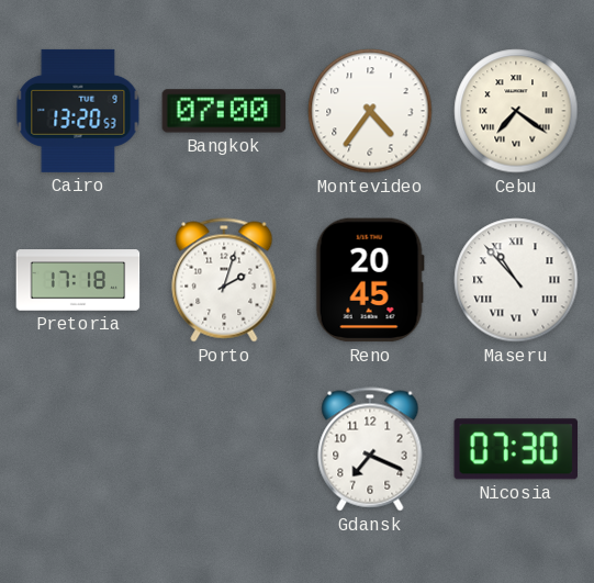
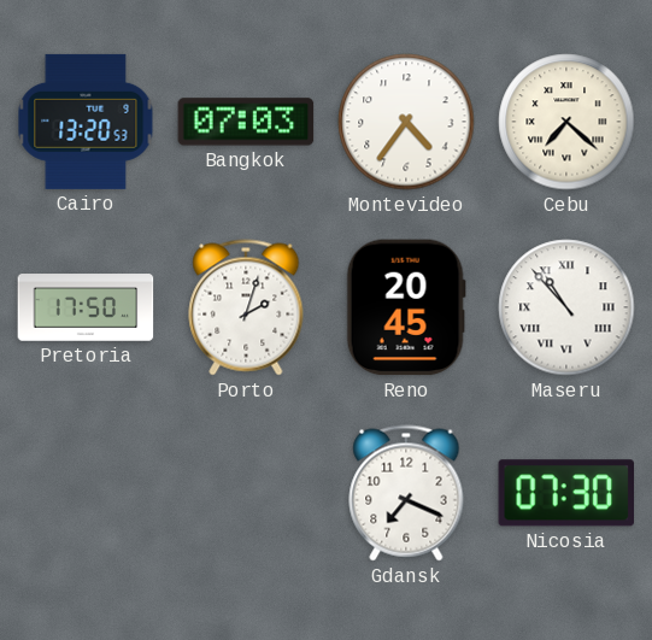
Bangkok: 07:00 -> 07:03
Cebu: 7:21 -> 7:22
Pretoria: 17:18 -> 17:50
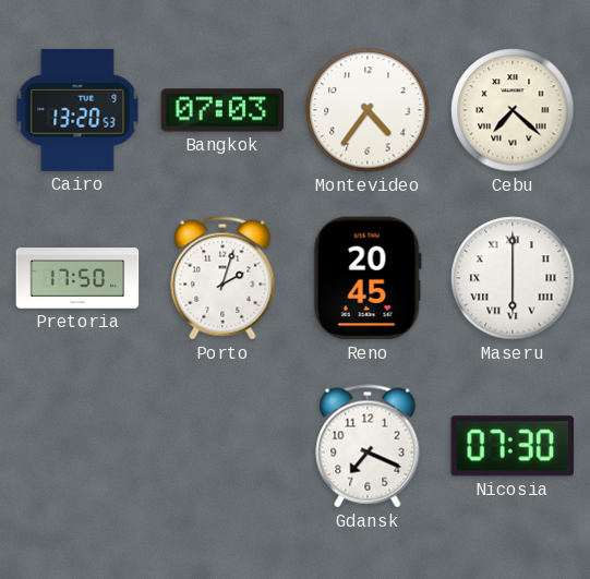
Maseru: 10:53 -> 6:00
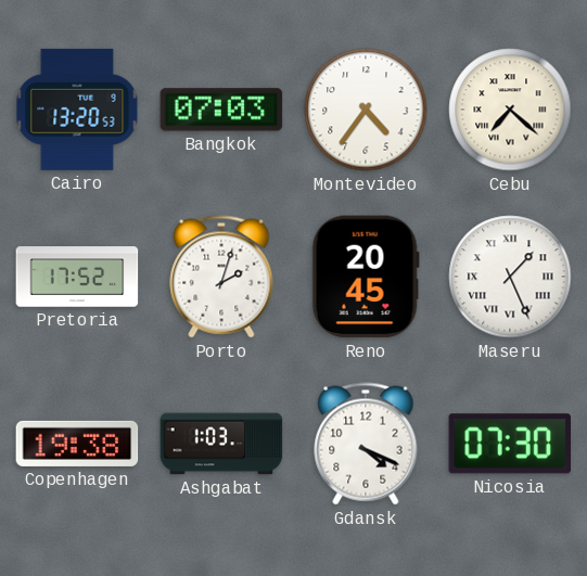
Pretoria: 17:50 -> 17:52
Maseru: 6:00 -> 1:26
Copenhagen: none -> 19:38
Ashgabat: none -> 1:03
Gdansk: 7:19 -> 4:19
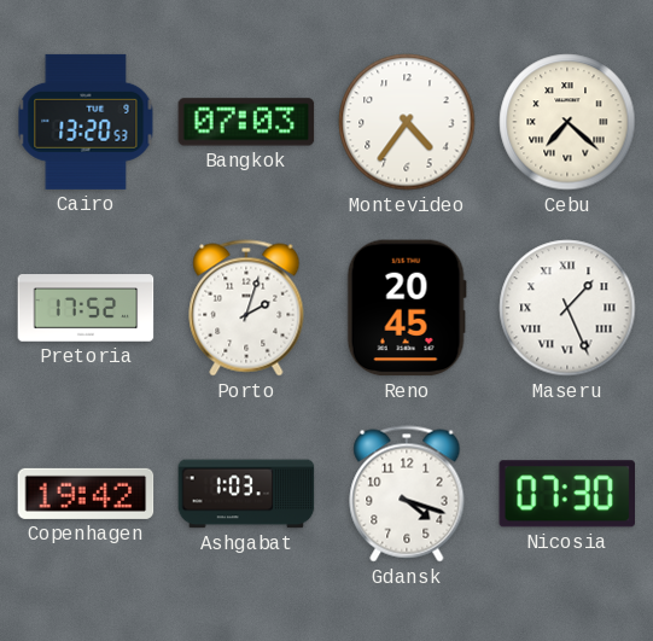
Copenhagen: 19:38 -> 19:42
Gdansk: 4:19 -> 4:18
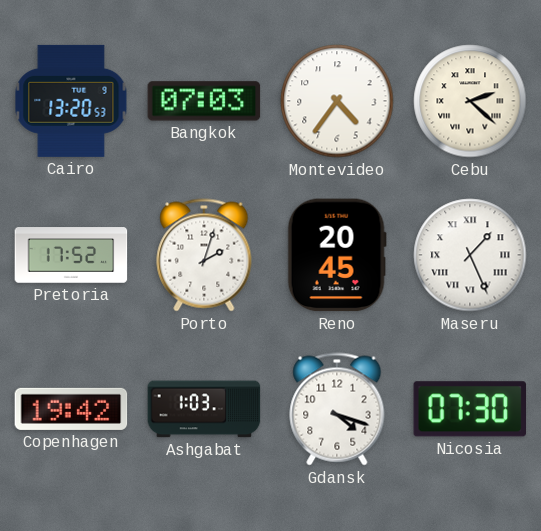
Cebu: 7:22 -> 2:22
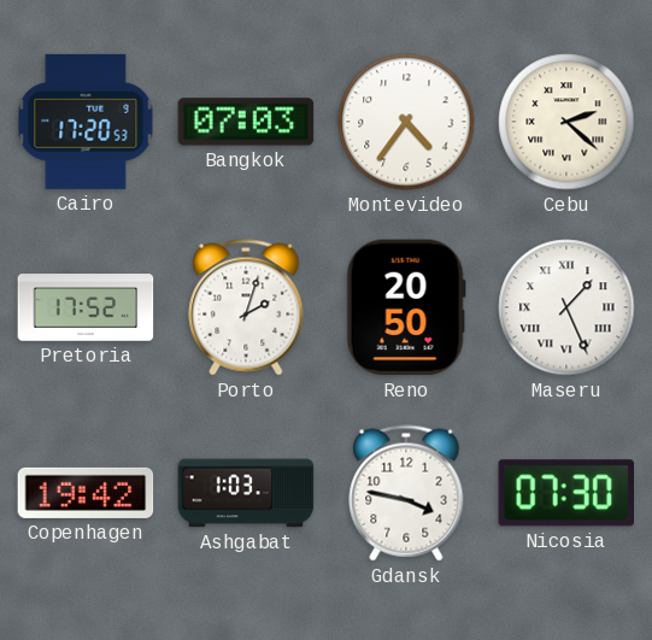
Cairo: 13:20 -> 17:20
Reno: 20:45 -> 20:50
Gdansk: 4:18 -> 3:47
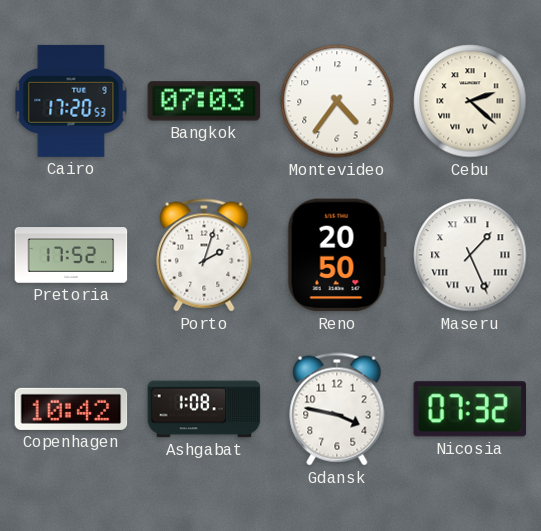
Copenhagen: 19:42 -> 10:42
Ashgabat: 1:03 -> 1:08
Nicosia: 07:30 -> 07:32
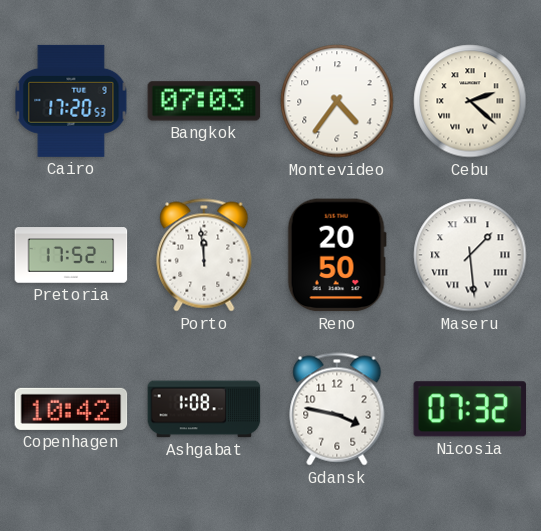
Porto: 2:03 -> 11:59
Maseru: 1:26 -> 1:29
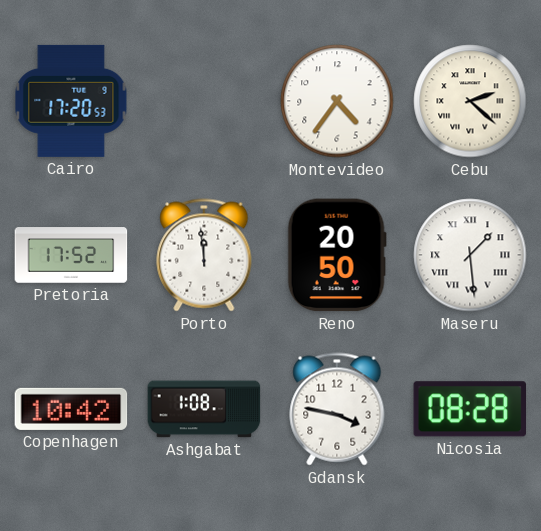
Bangkok: 07:03 -> none
Nicosia: 07:32 -> 08:28
